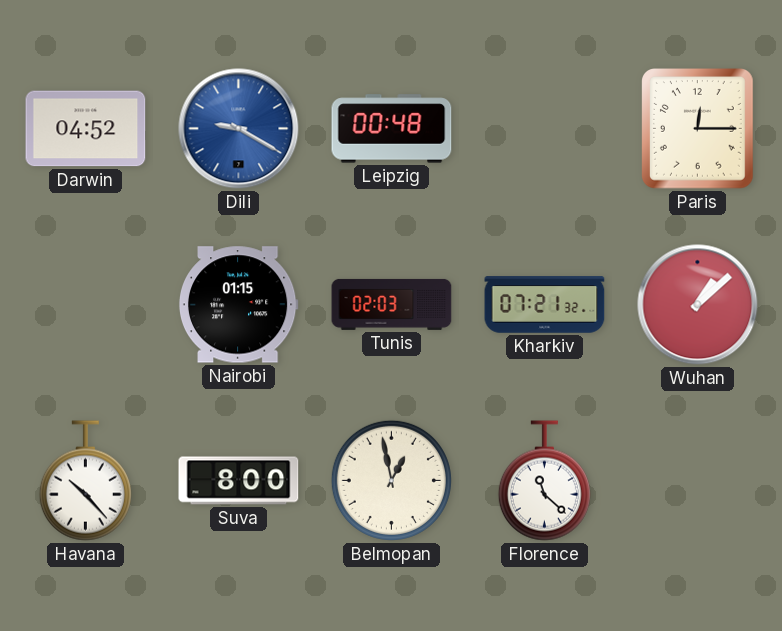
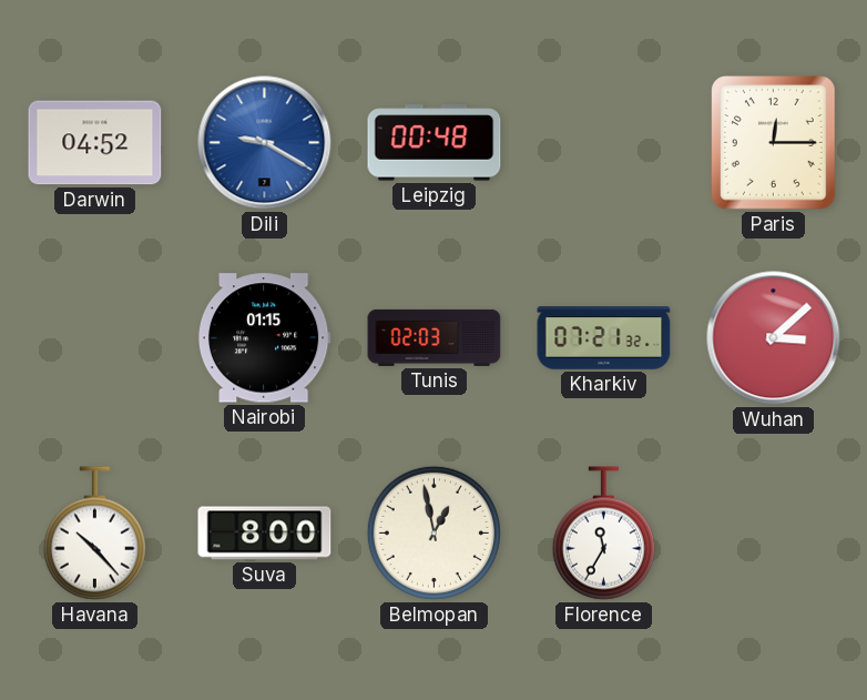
Wuhan: 1:08 -> 3:08
Florence: 11:22 -> 11:35
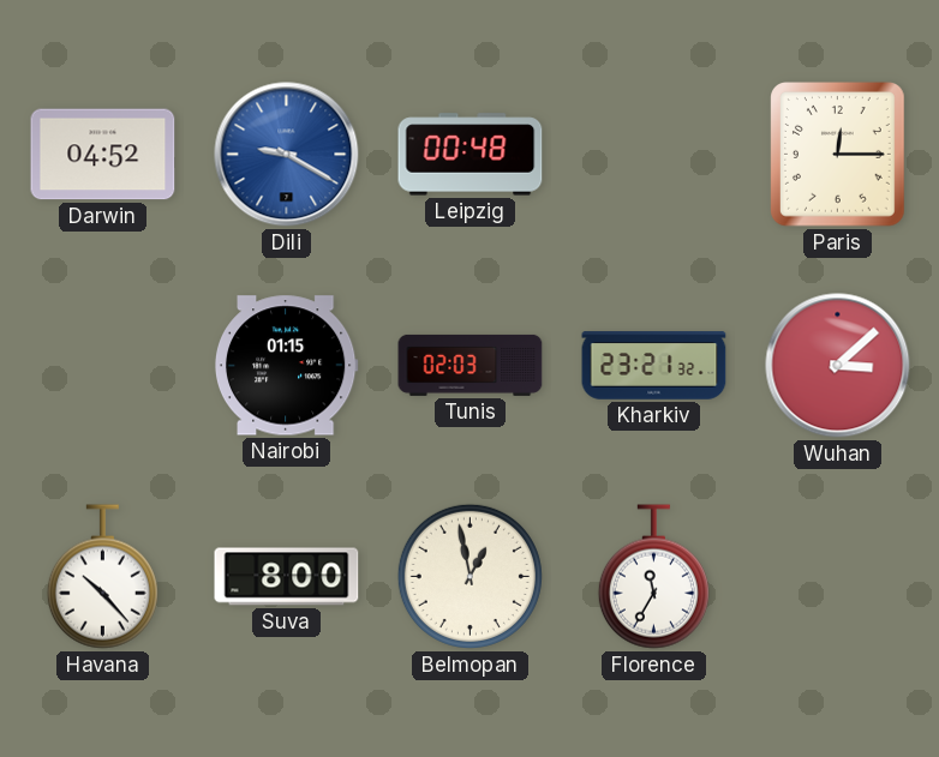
Kharkiv: 07:21 -> 23:21
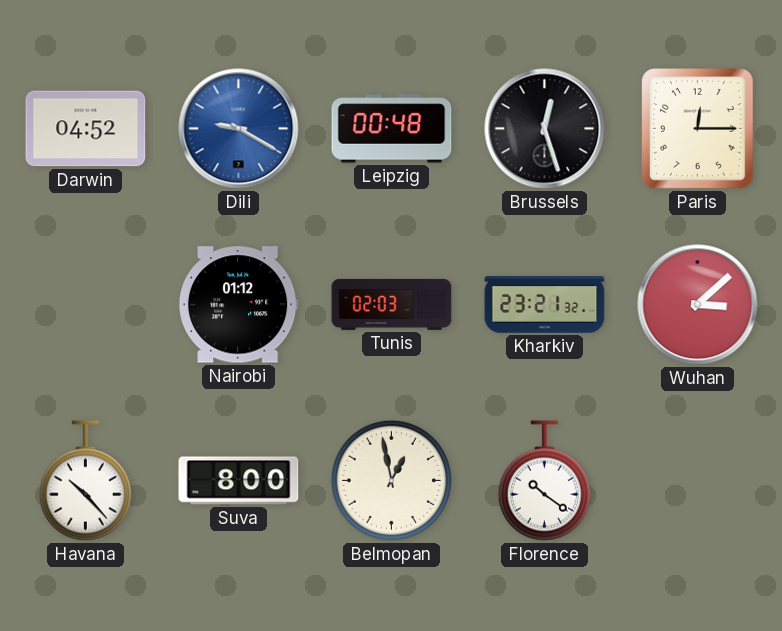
Brussels: none -> 12:27
Nairobi: 01:15 -> 01:12
Florence: 11:35 -> 10:21
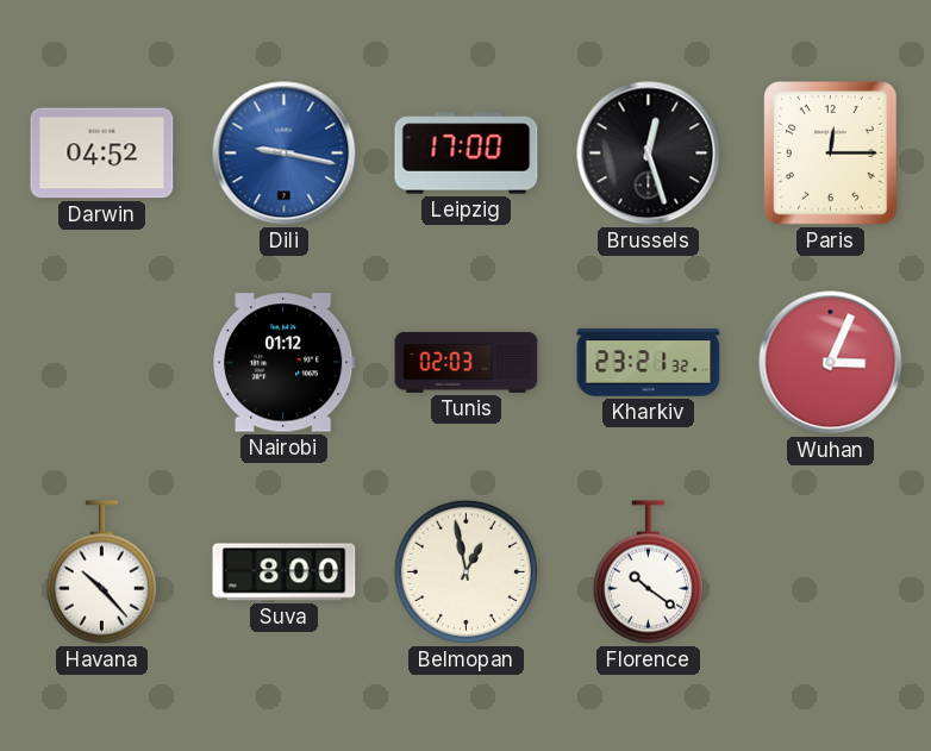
Dili: 9:20 -> 9:17
Leipzig: 00:48 -> 17:00
Wuhan: 3:08 -> 3:04
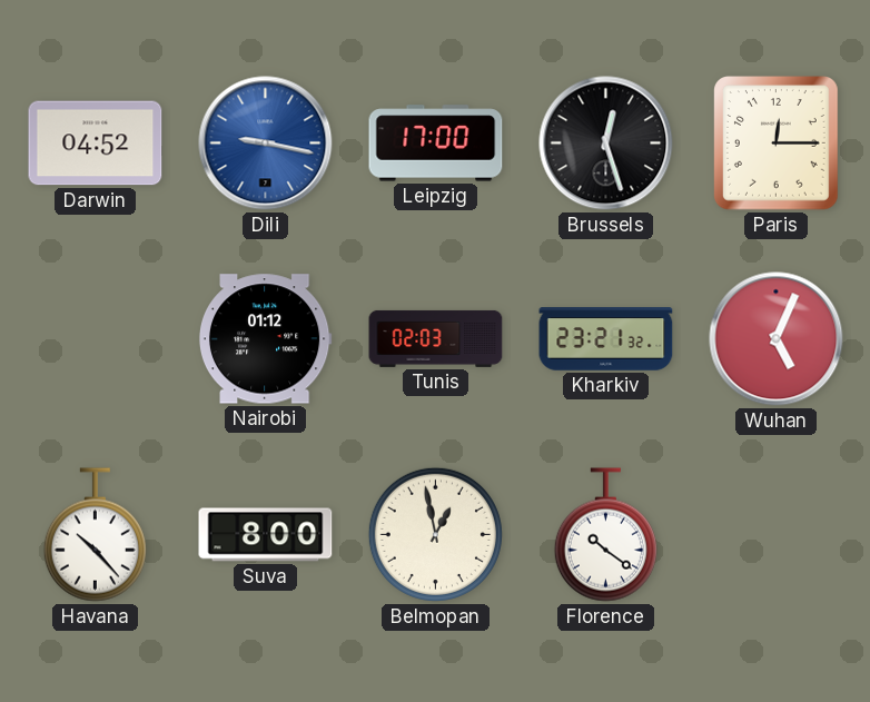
Wuhan: 3:04 -> 5:04
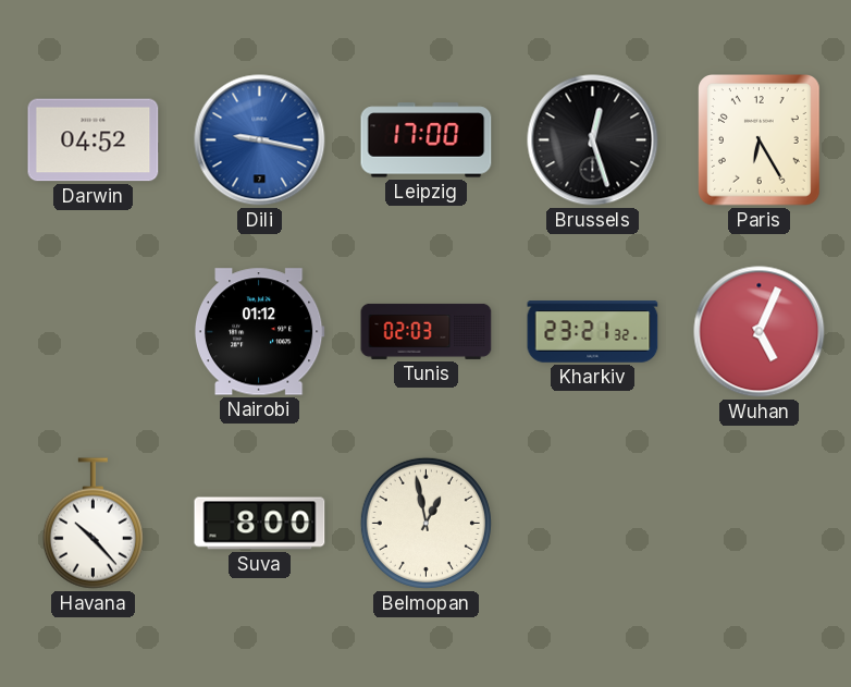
Paris: 12:15 -> 6:25
Florence: 10:21 -> none
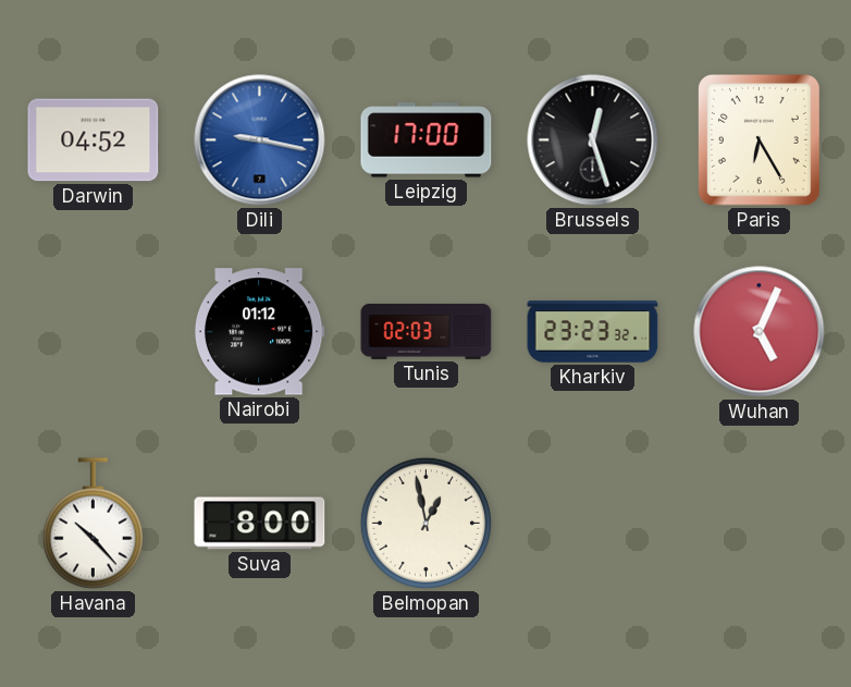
Kharkiv: 23:21 -> 23:23
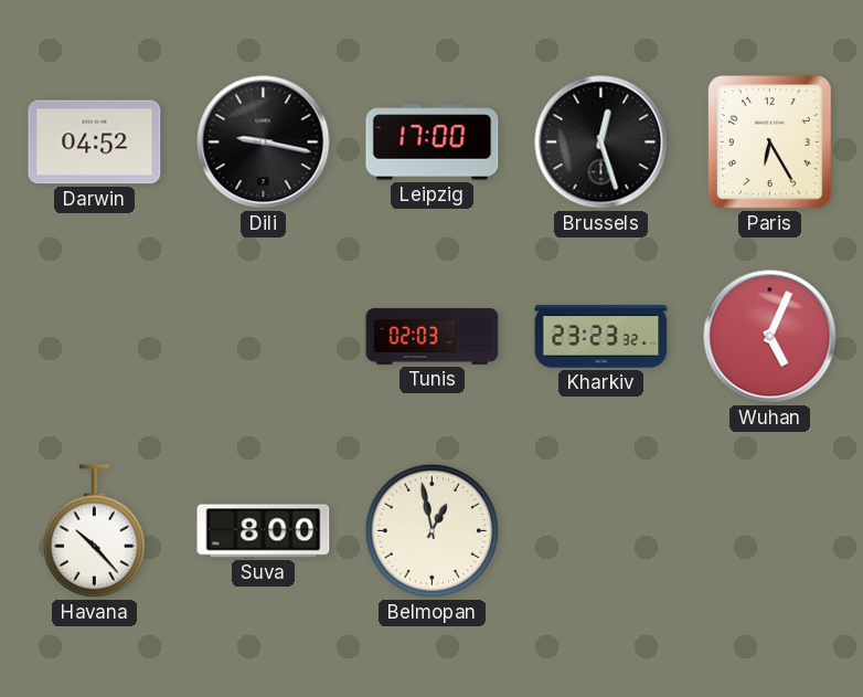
Dili dial: blue -> black
Nairobi: 01:12 -> none
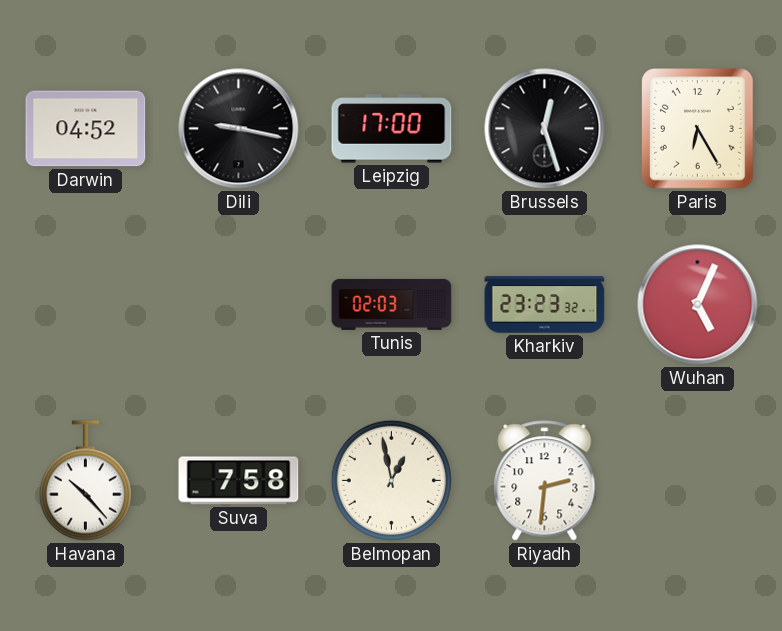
Suva: 8:00 -> 7:58
Riyadh: none -> 2:31
